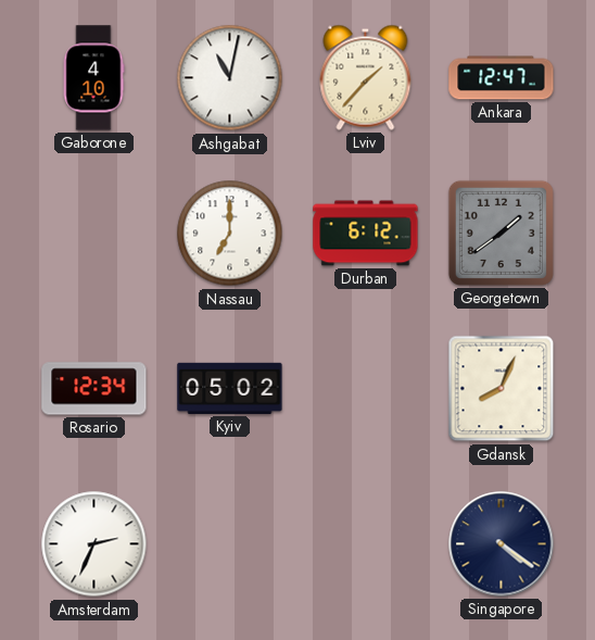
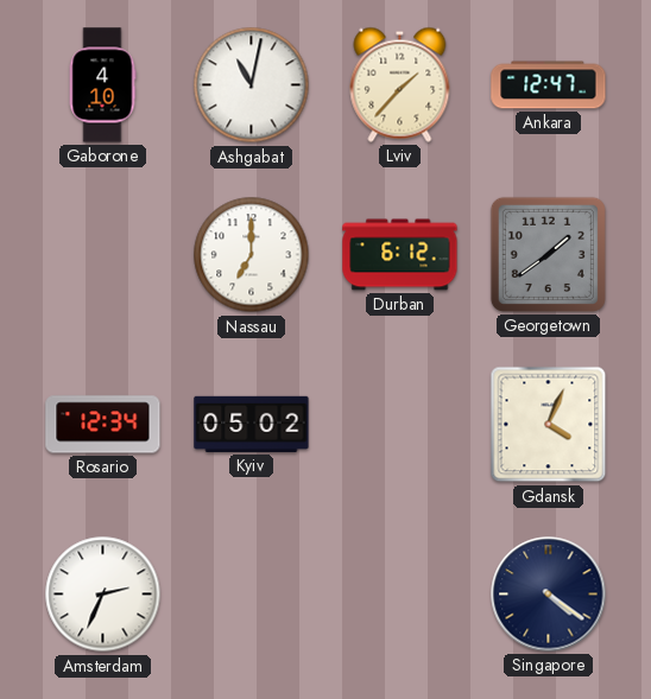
Gdansk: 8:04 -> 4:04
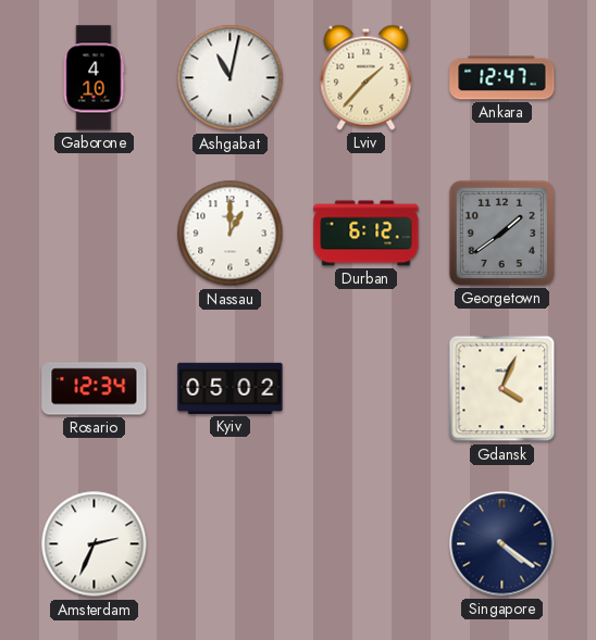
Nassau: 7:00 -> 1:00
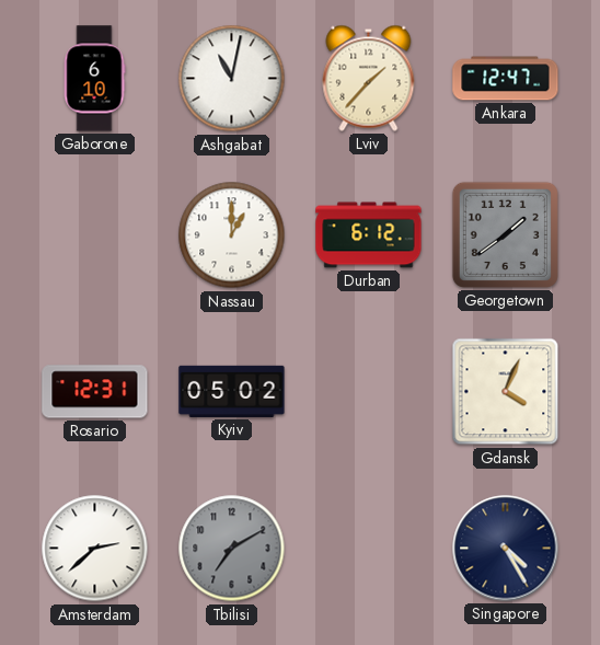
Gaborone: 4:10 -> 6:10
Rosario: 12:34 -> 12:31
Amsterdam: 2:34 -> 2:38
Tbilisi: none -> 7:10
Singapore: 4:21 -> 4:25
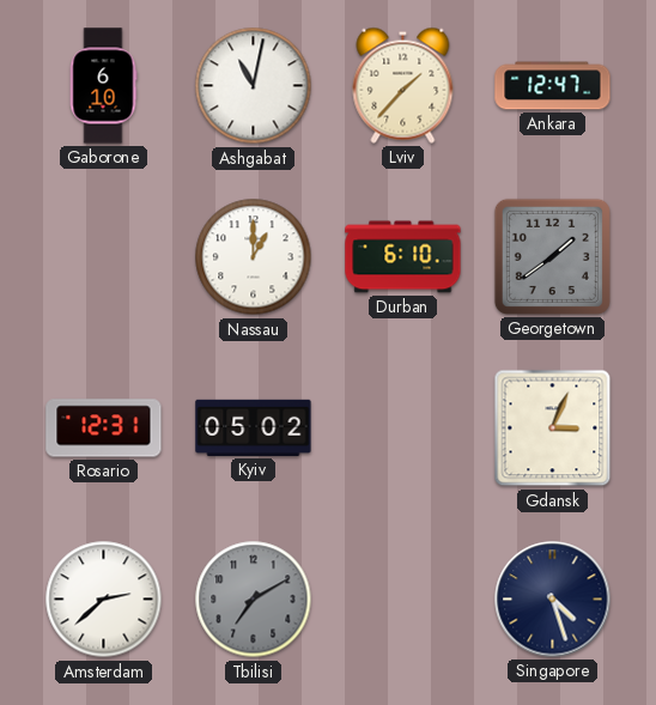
Durban: 6:12 -> 6:10
Gdansk: 4:04 -> 3:04
Singapore: 4:25 -> 4:27
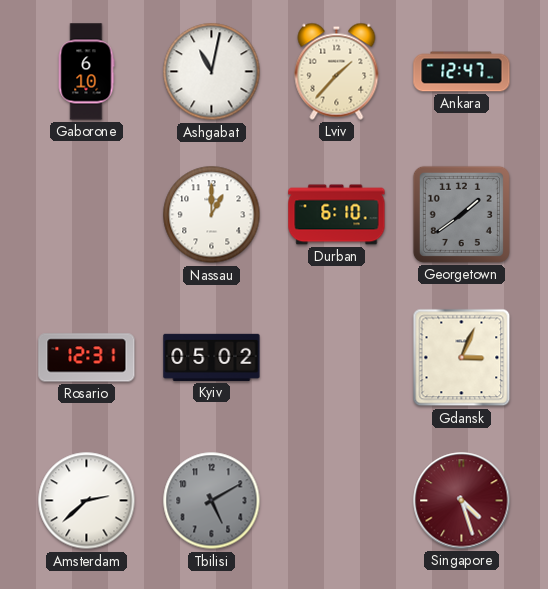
Tbilisi: 7:10 -> 5:10
Singapore dial: navy -> burgundy
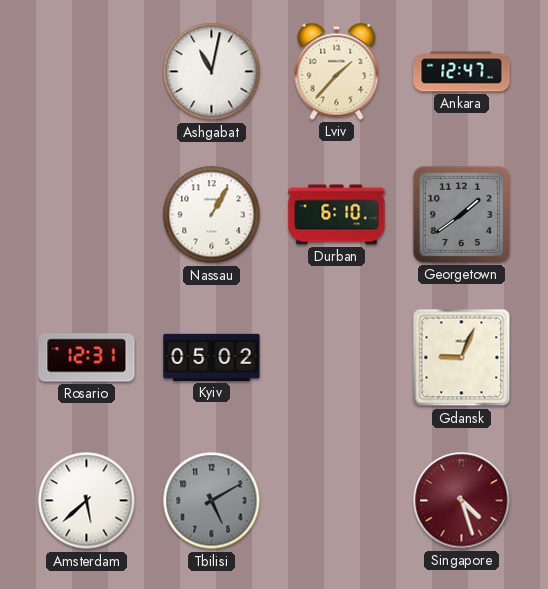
Gaborone: 6:10 -> none
Nassau: 1:00 -> 1:05
Gdansk: 3:04 -> 9:04
Amsterdam: 2:38 -> 5:38
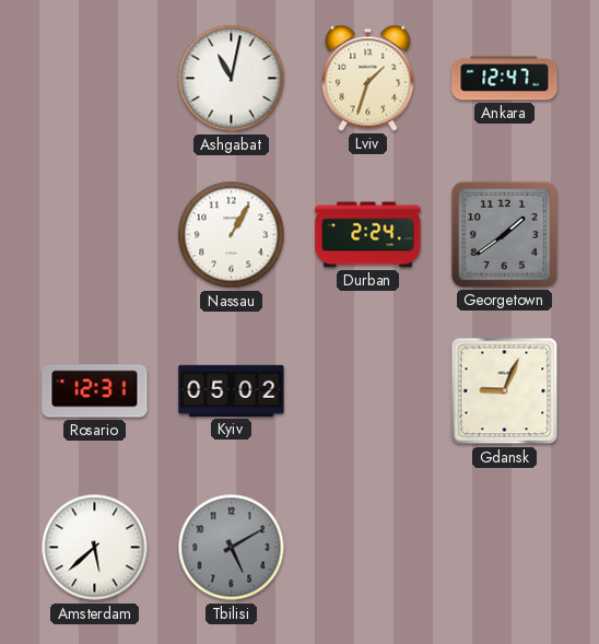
Lviv: 1:37 -> 1:33
Durban: 6:10 -> 2:24
Singapore: 4:27 -> none
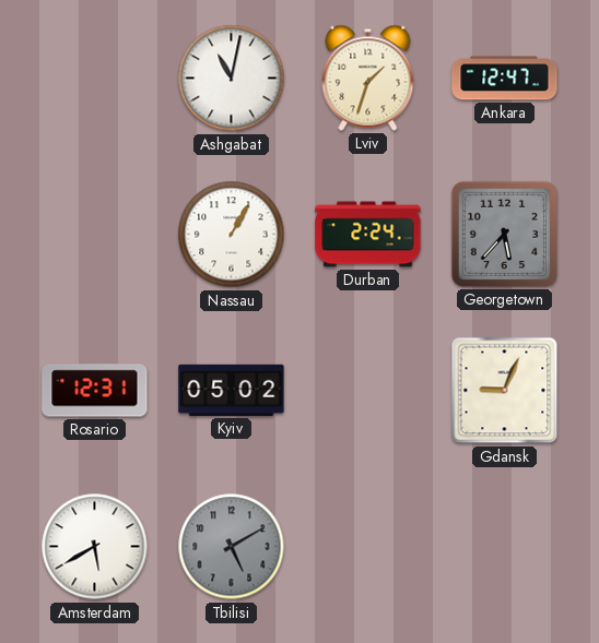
Georgetown: 1:39 -> 5:37
Amsterdam: 5:38 -> 5:40
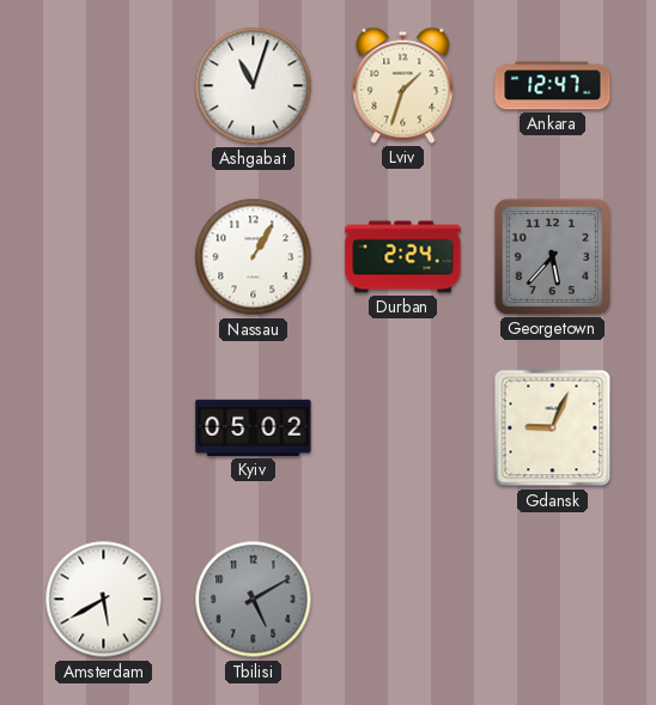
Ashgabat: 11:02 -> 11:03
Rosario: 12:31 -> none
